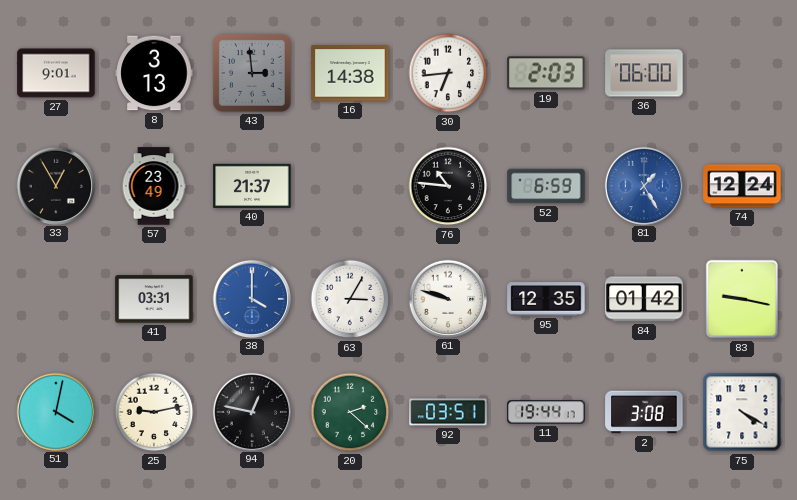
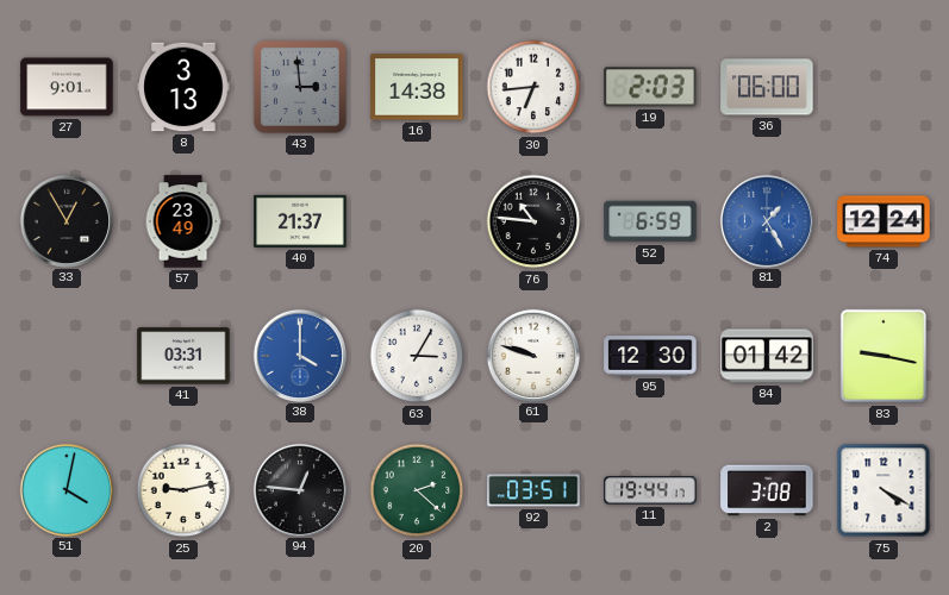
95: 12:35 -> 12:30
94: 12:47 -> 12:46
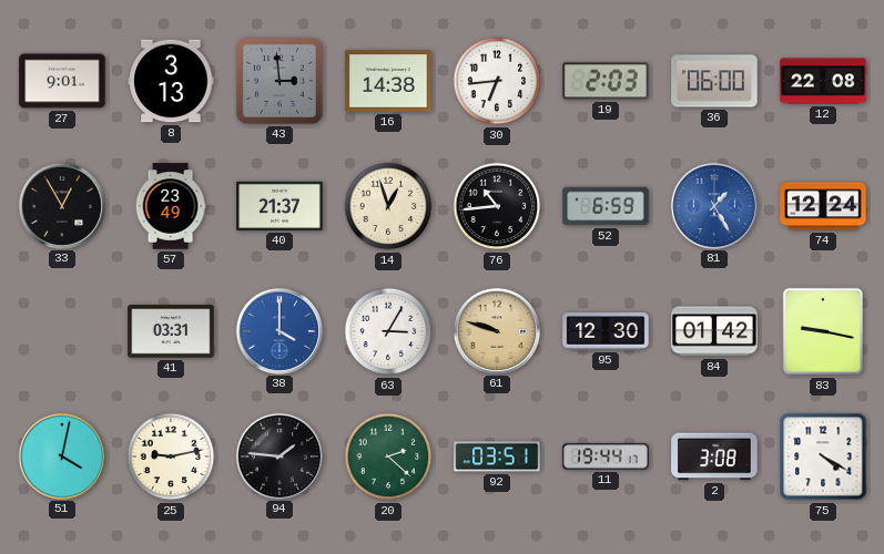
12: none -> 22:08
14: none -> 12:57
76: 10:46 -> 10:44
61 dial: white -> champagne
94: 12:46 -> 1:46
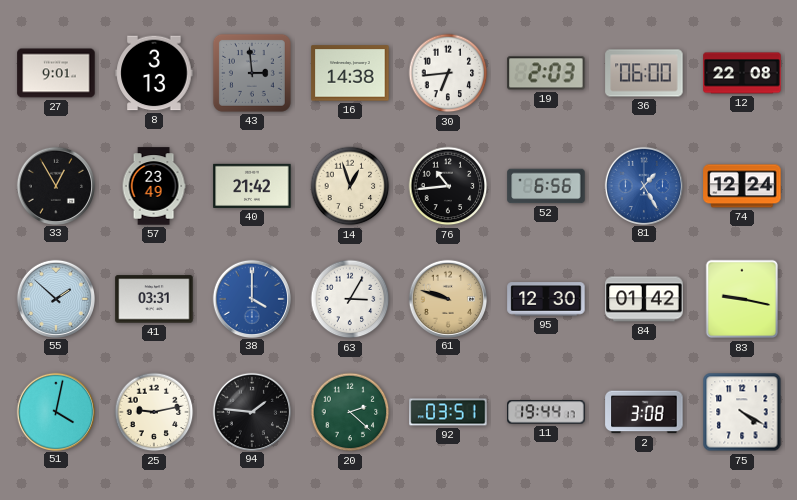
40: 21:37 -> 21:42
52: 6:59 -> 6:56
55: none -> 1:52
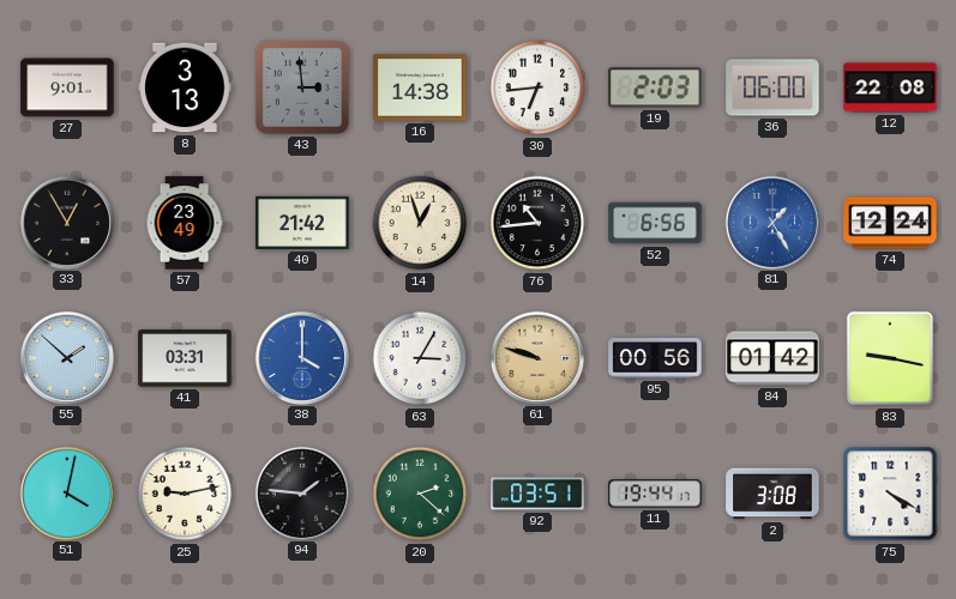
95: 12:30 -> 00:56
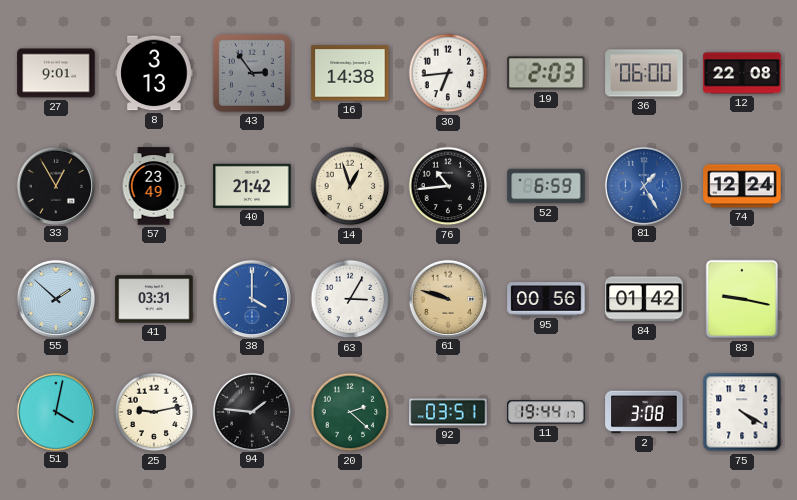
43: 2:59 -> 2:54
52: 6:56 -> 6:59
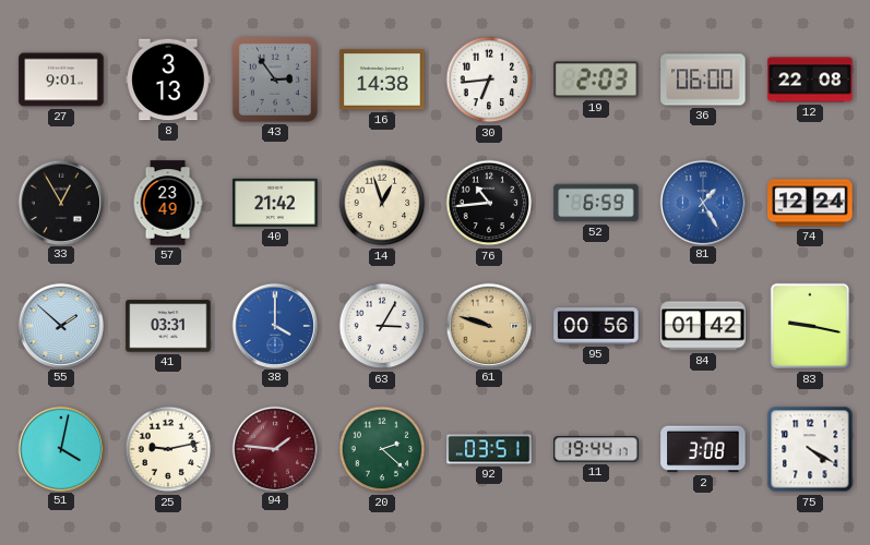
94 dial: black -> burgundy
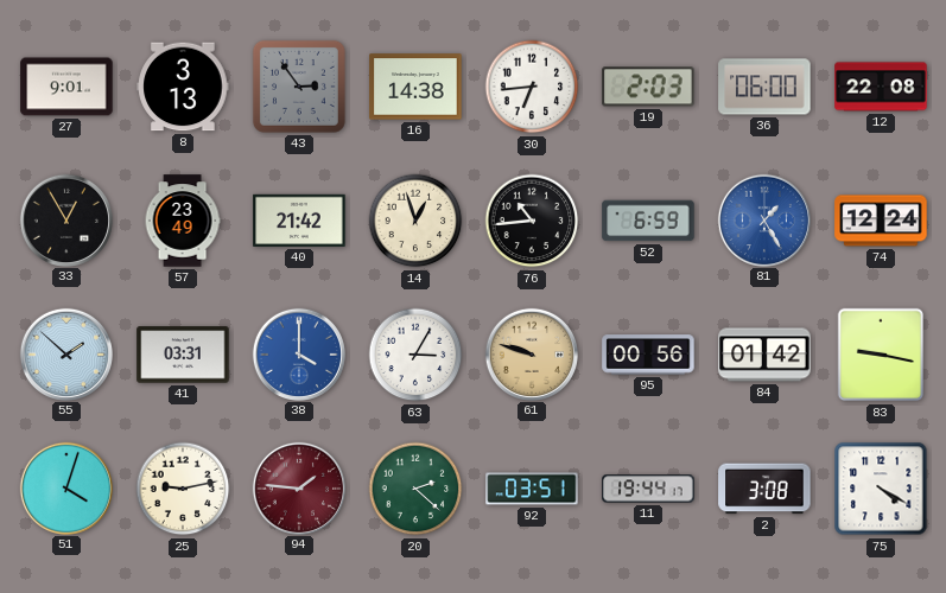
51: 4:02 -> 4:03
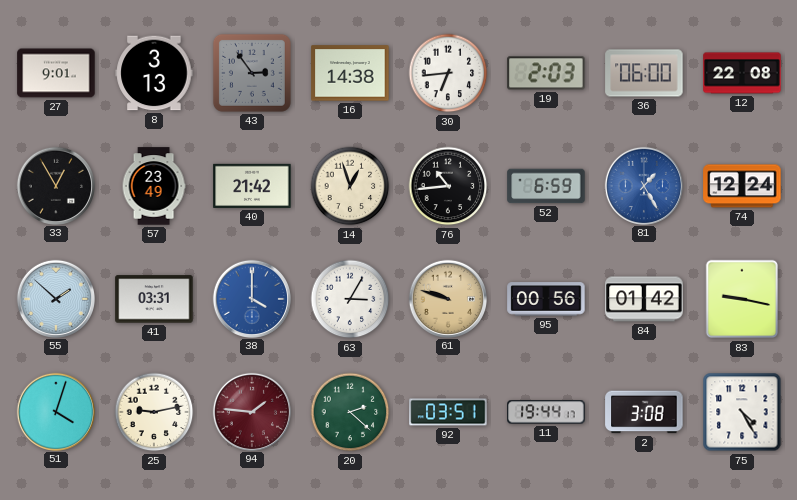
75: 4:20 -> 4:25
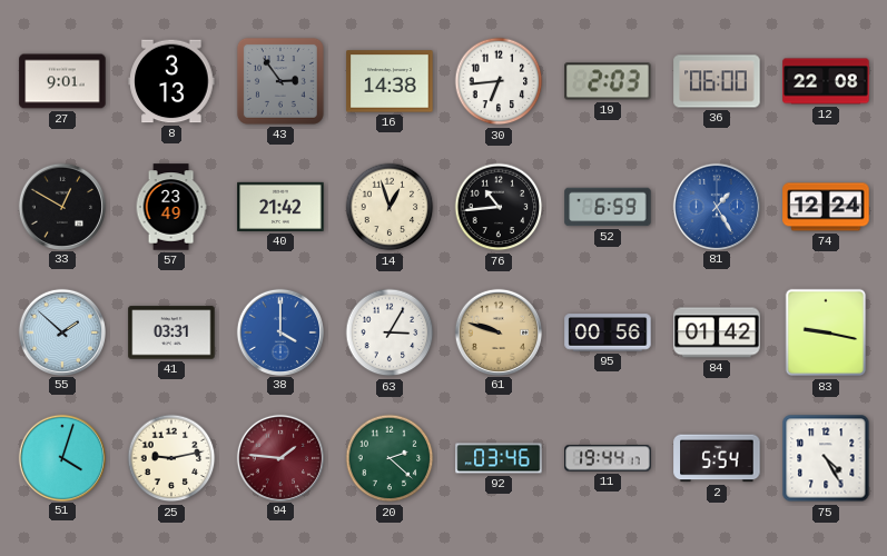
33: 12:55 -> 12:50
92: 03:51 -> 03:46
2: 3:08 -> 5:54
